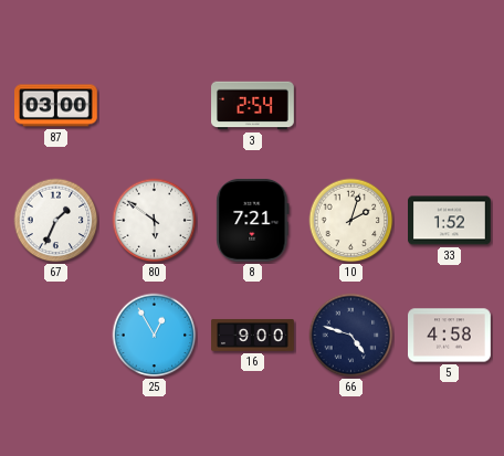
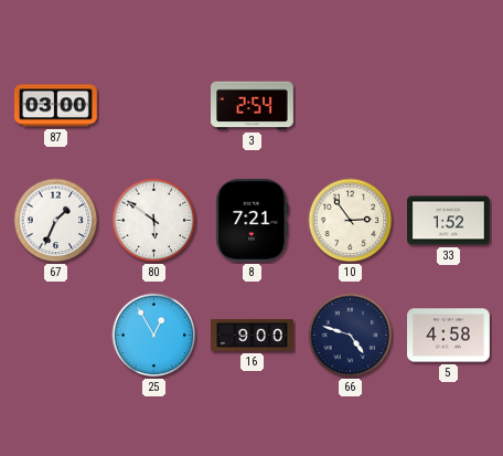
10: 2:03 -> 2:54
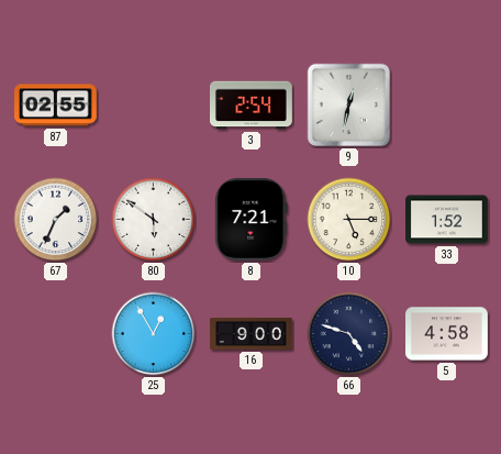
87: 03:00 -> 02:55
9: none -> 12:32
10: 2:54 -> 5:15
